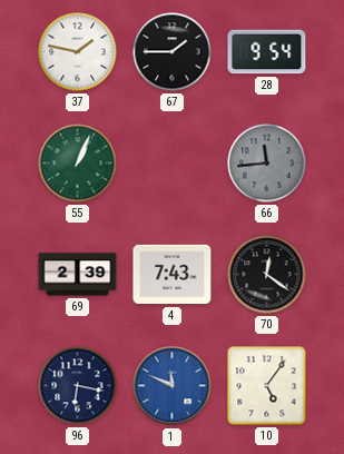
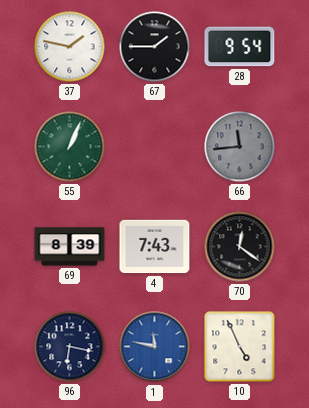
69: 2:39 -> 8:39
1: 11:49 -> 11:47
10: 5:06 -> 4:56
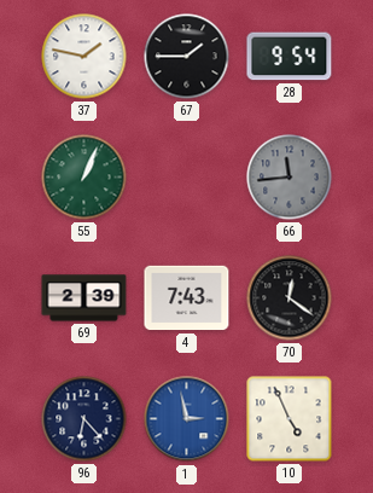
69: 8:39 -> 2:39
96: 6:17 -> 6:23
1: 11:47 -> 2:58
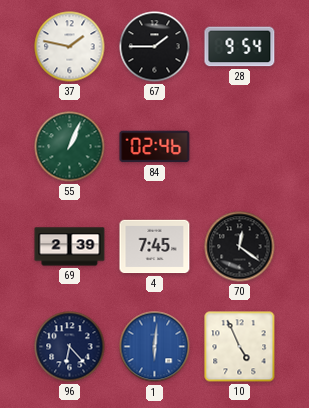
84: none -> 02:46
66: 11:44 -> none
4: 7:43 -> 7:45
1: 2:58 -> 6:01
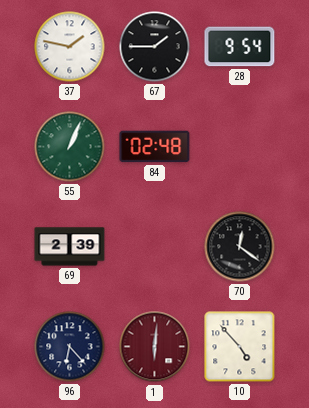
84: 02:46 -> 02:48
4: 7:45 -> none
1 dial: blue -> burgundy
10: 4:56 -> 4:53
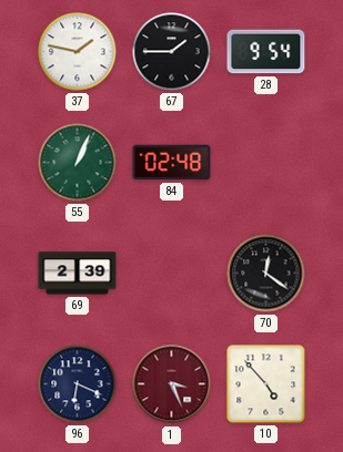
96: 6:23 -> 6:19
1: 6:01 -> 3:26
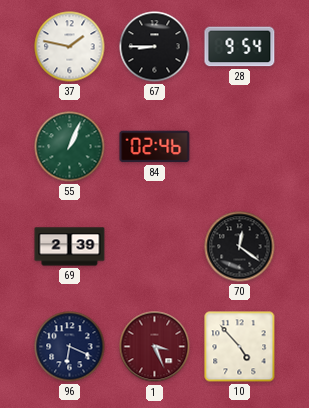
67: 1:45 -> 8:45
84: 02:48 -> 02:46
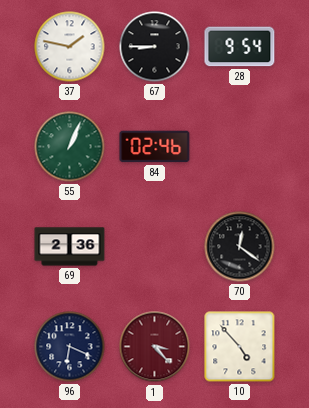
69: 2:39 -> 2:36
1: 3:26 -> 3:23
